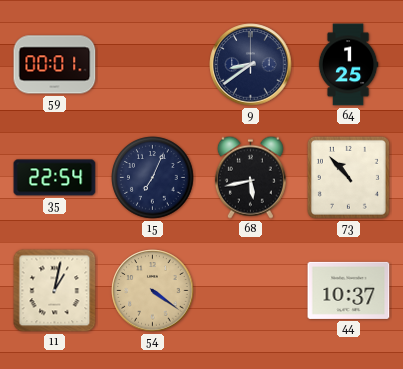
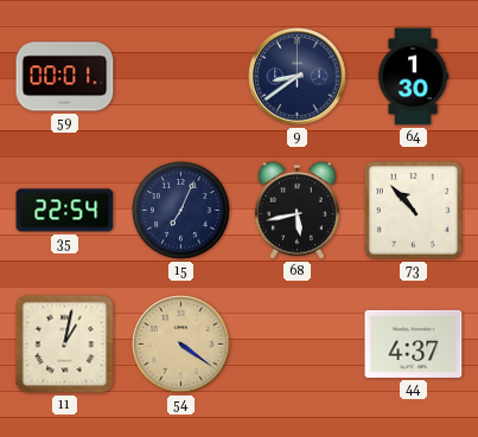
64: 1:25 -> 1:30
44: 10:37 -> 4:37
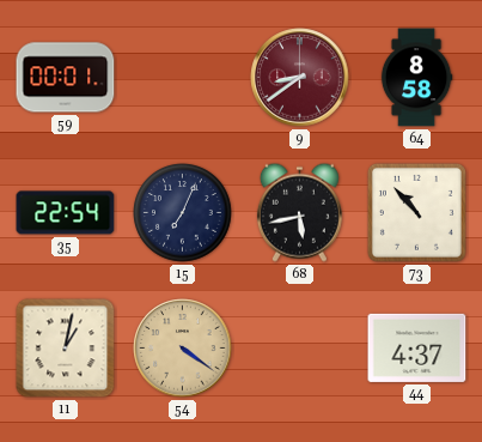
9 dial: navy -> burgundy
64: 1:30 -> 8:58
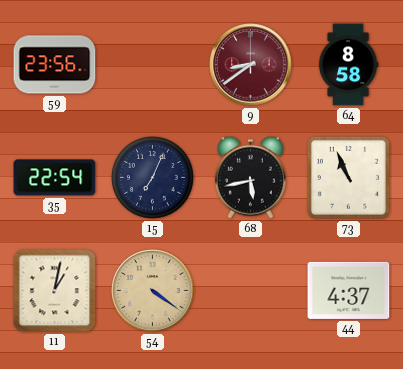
59: 00:01 -> 23:56
73: 10:53 -> 10:56
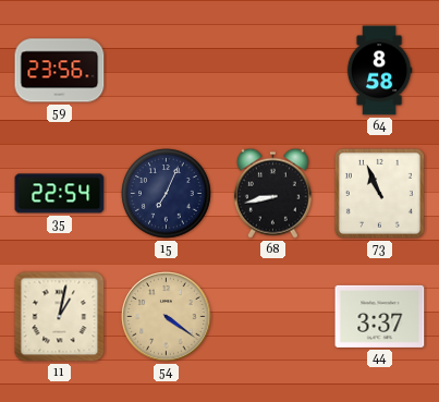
9: 8:39 -> none
68: 5:43 -> 8:43
44: 4:37 -> 3:37
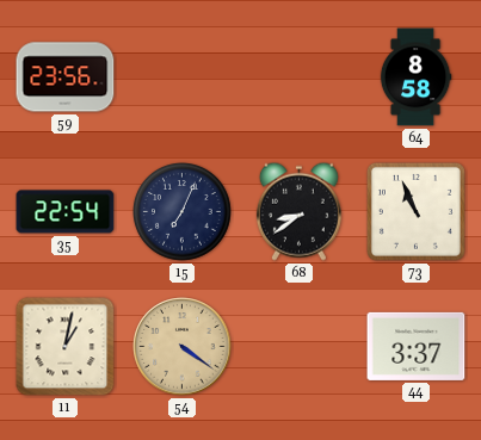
68: 8:43 -> 8:39
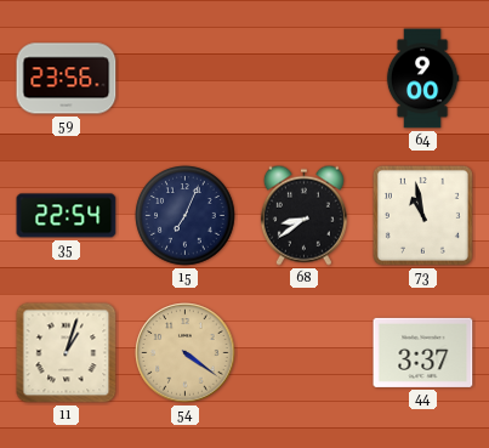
64: 8:58 -> 9:00
73: 10:56 -> 10:58
11: 1:02 -> 1:03
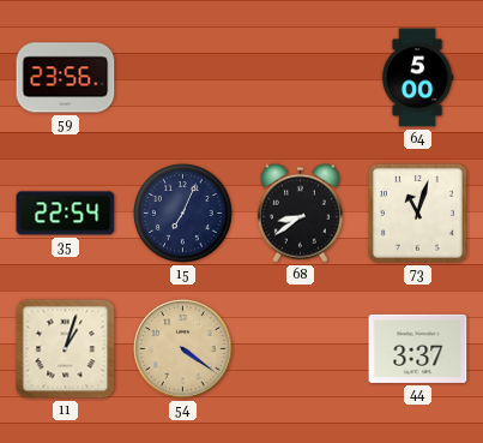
64: 9:00 -> 5:00
73: 10:58 -> 11:03
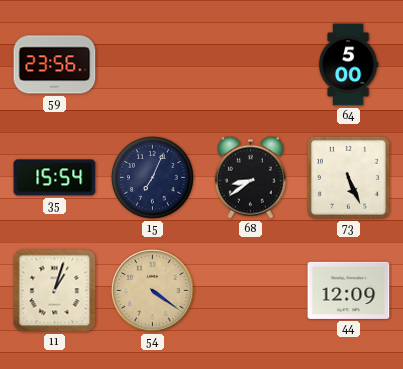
35: 22:54 -> 15:54
73: 11:03 -> 5:26
44: 3:37 -> 12:09
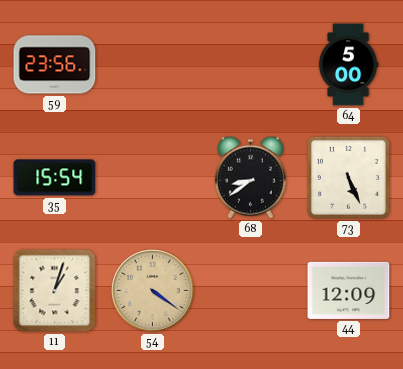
15: 7:04 -> none
